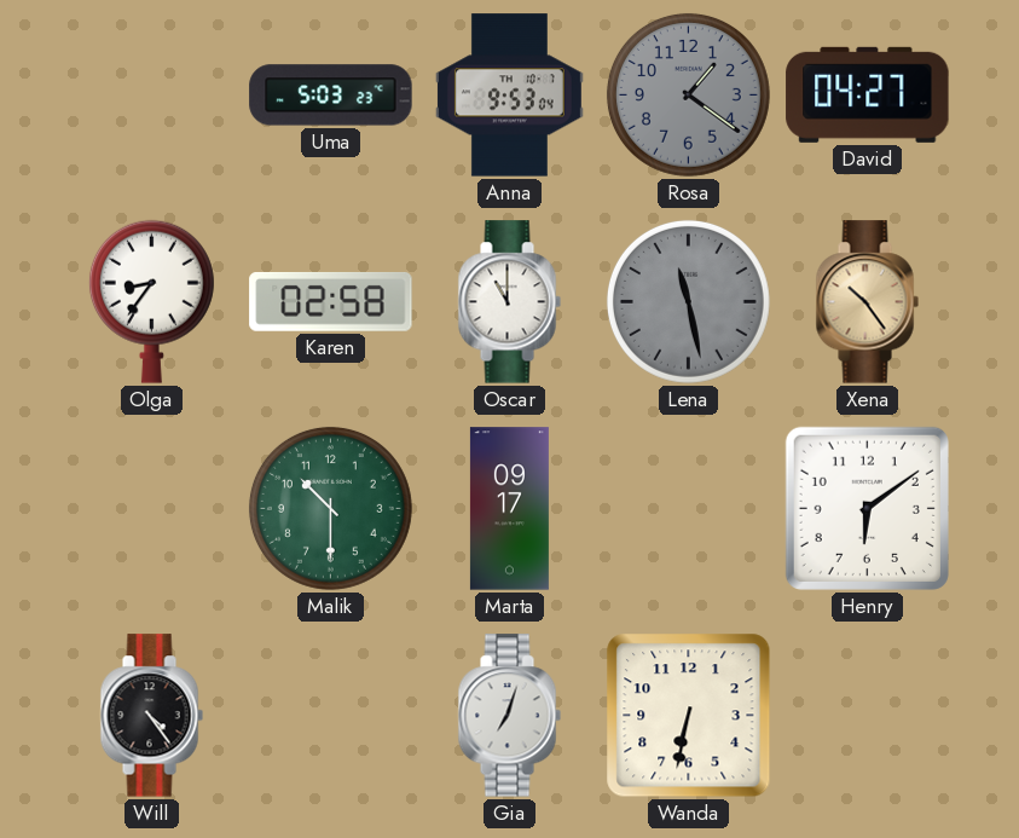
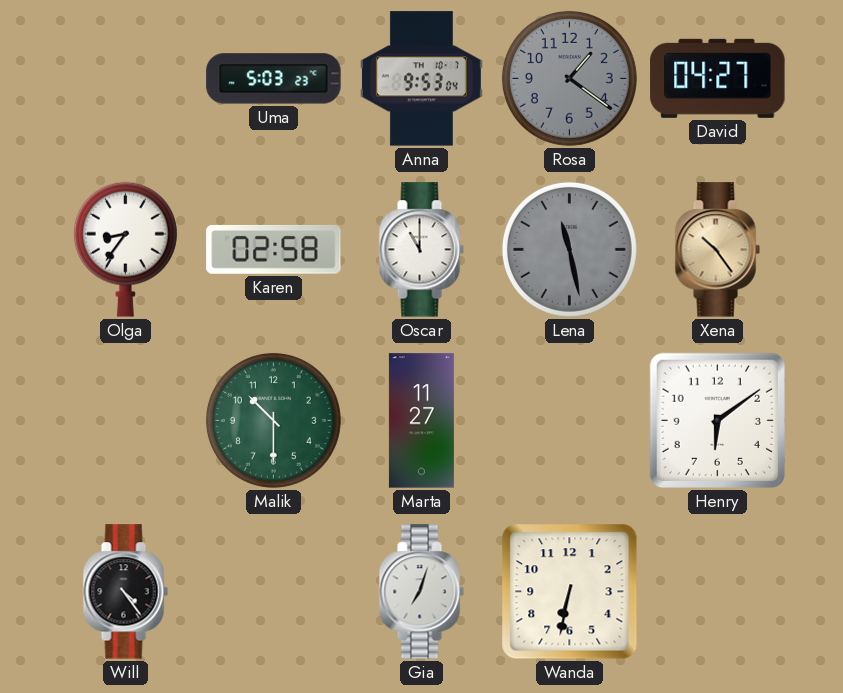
Marta: 09:17 -> 11:27
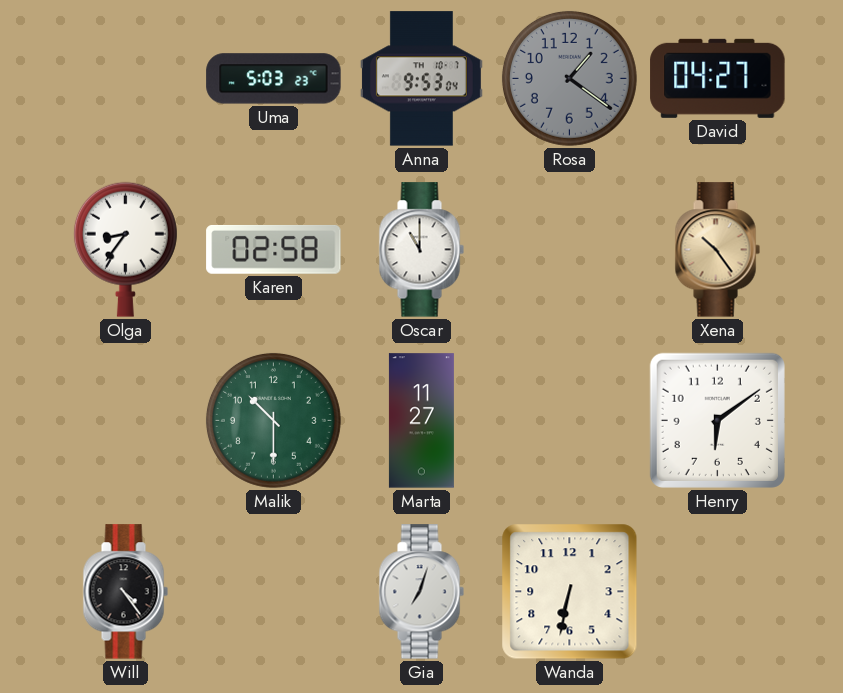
Lena: 11:28 -> none
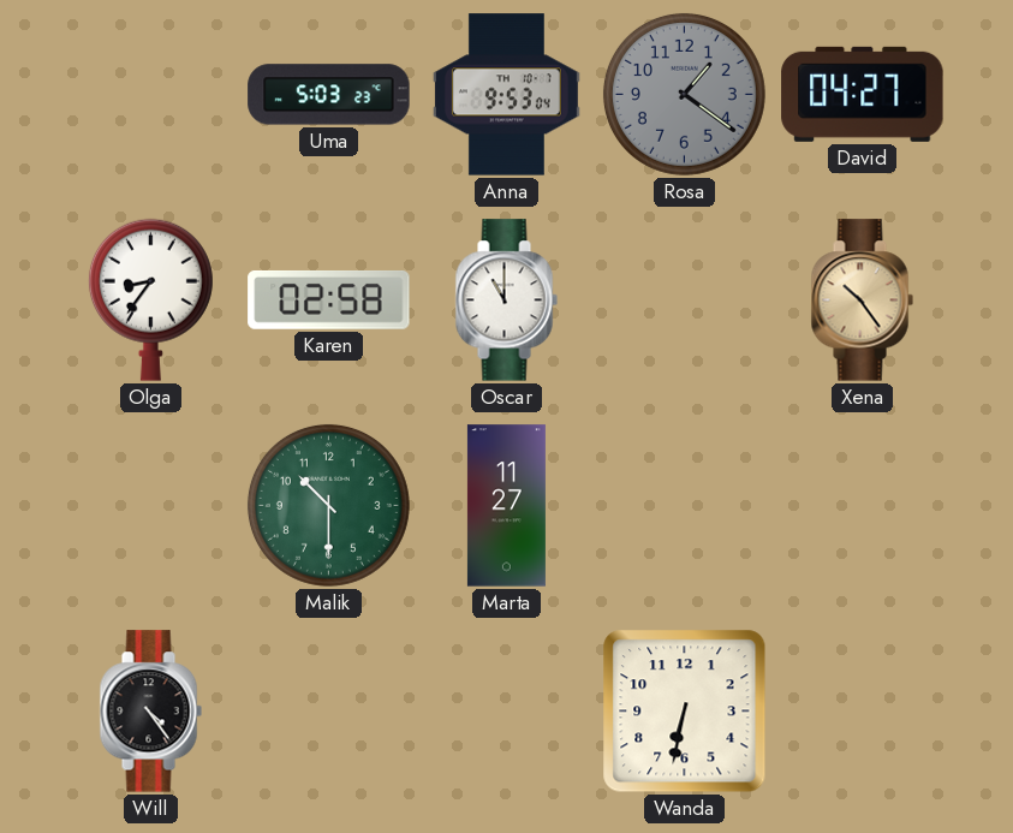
Henry: 6:09 -> none
Gia: 7:03 -> none
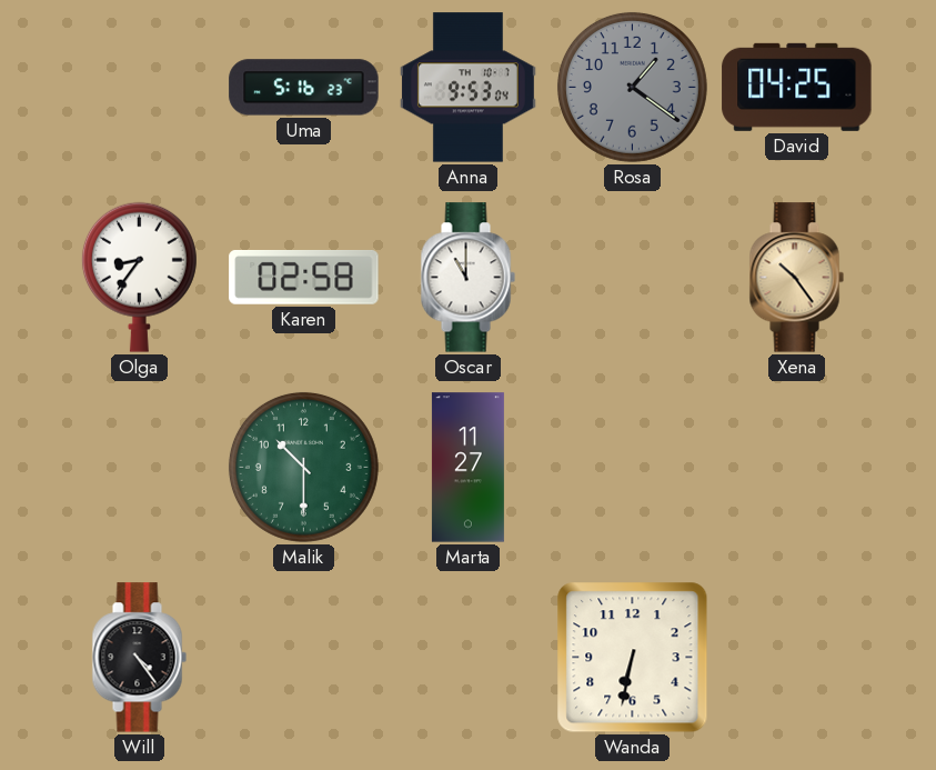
Uma: 5:03 -> 5:16
David: 04:27 -> 04:25
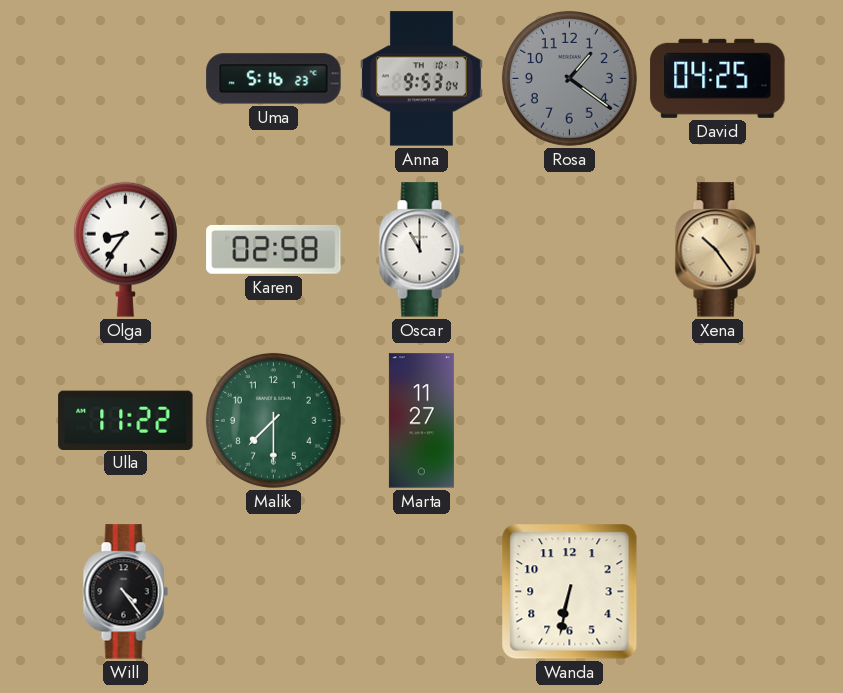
Ulla: none -> 11:22
Malik: 10:30 -> 7:30
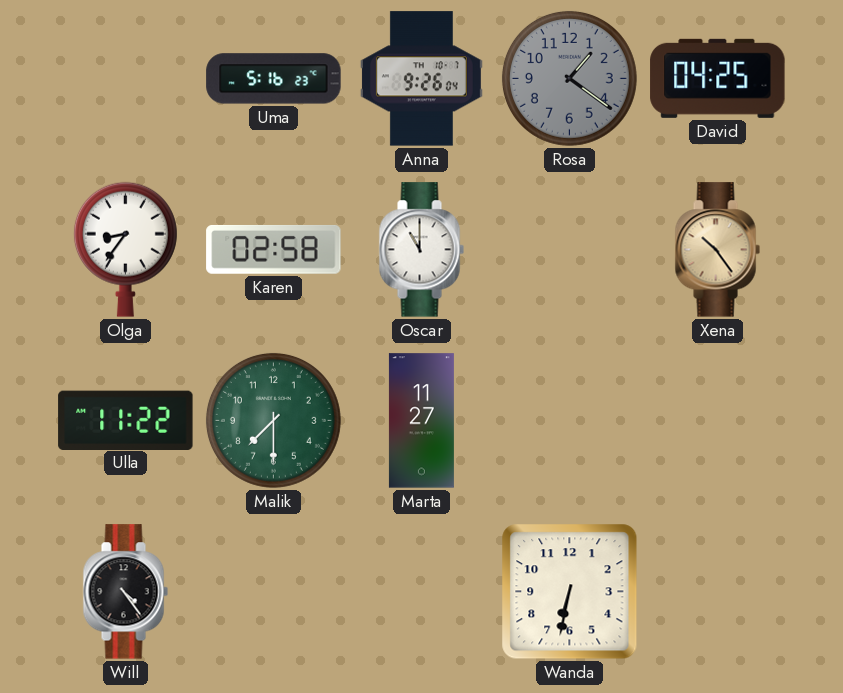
Anna: 9:53 -> 9:26
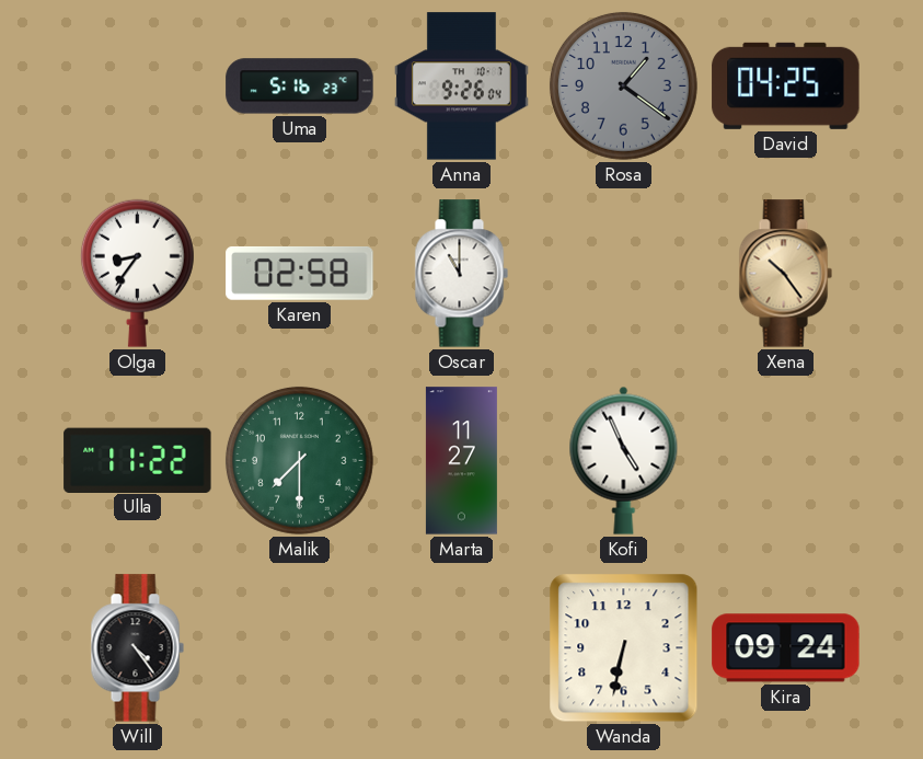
Kofi: none -> 4:56
Kira: none -> 09:24
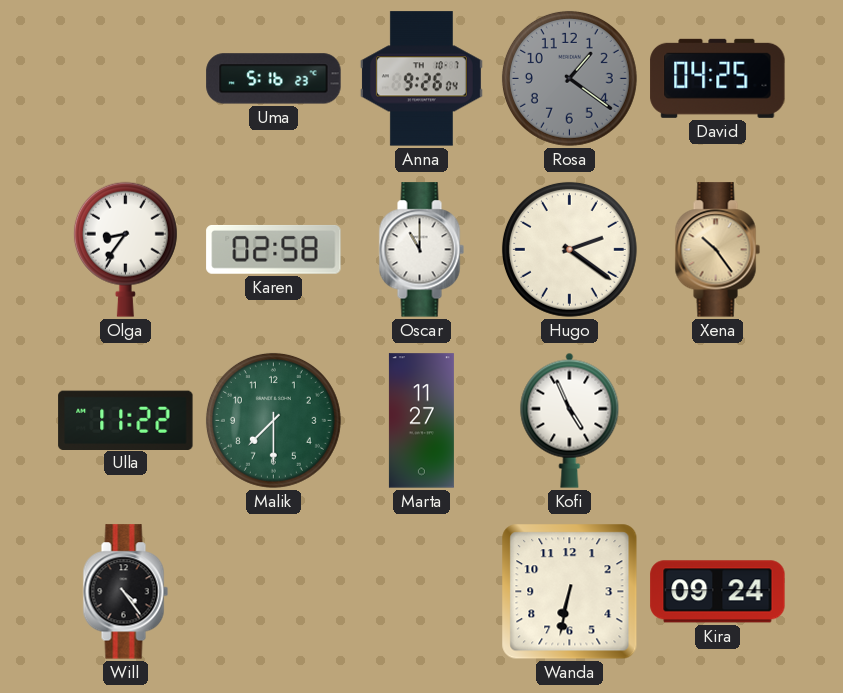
Hugo: none -> 2:21
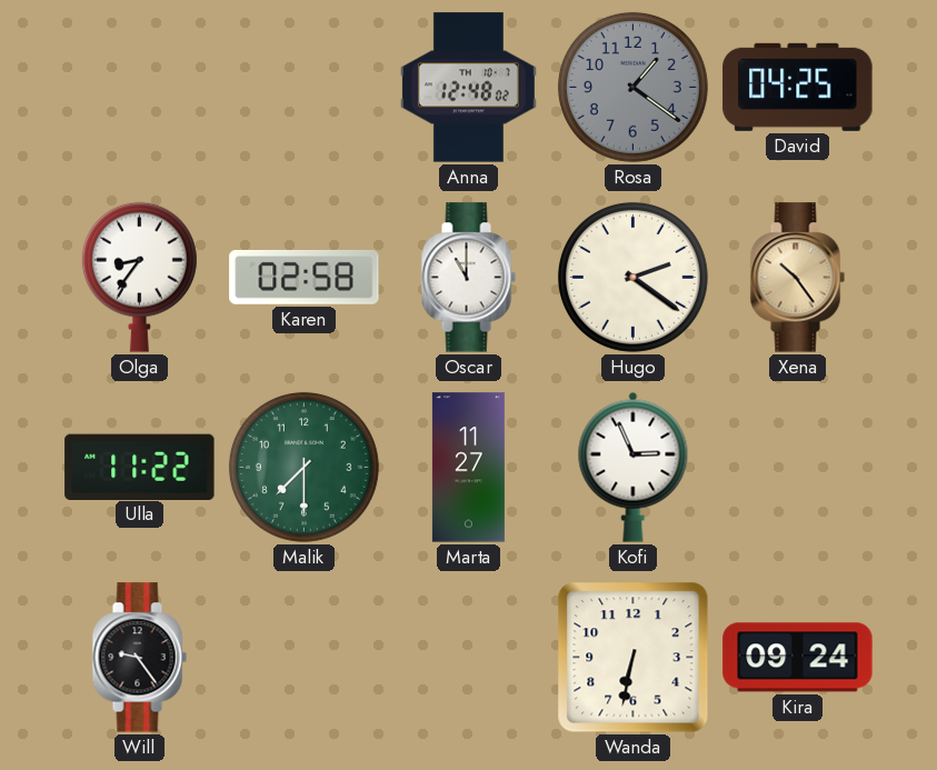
Uma: 5:16 -> none
Anna: 9:26 -> 12:48
Kofi: 4:56 -> 2:56
Will: 4:24 -> 9:24
